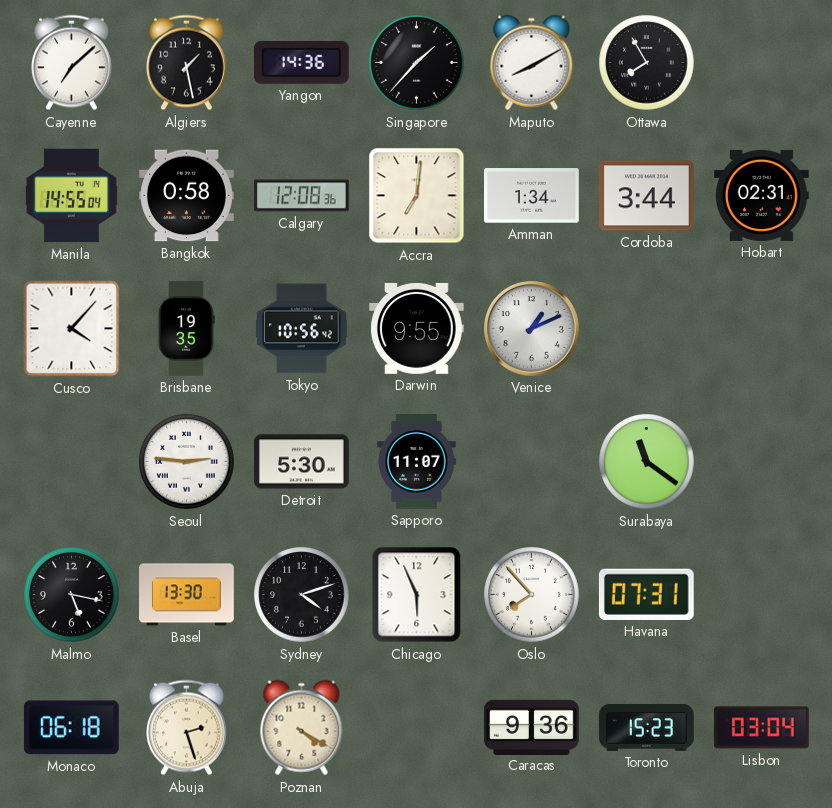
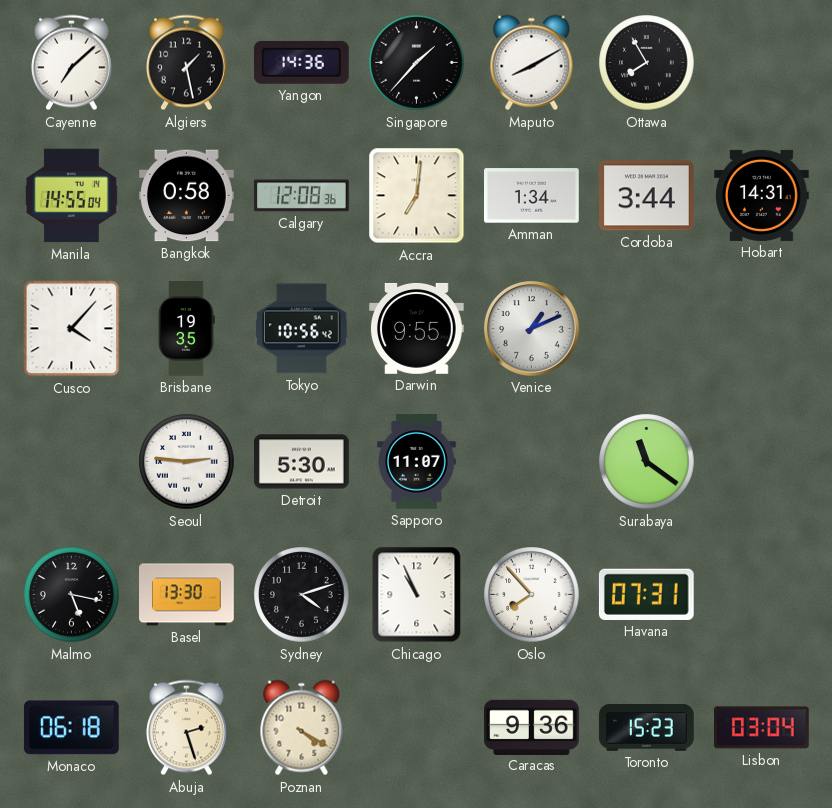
Hobart: 02:31 -> 14:31
Chicago: 5:56 -> 10:56
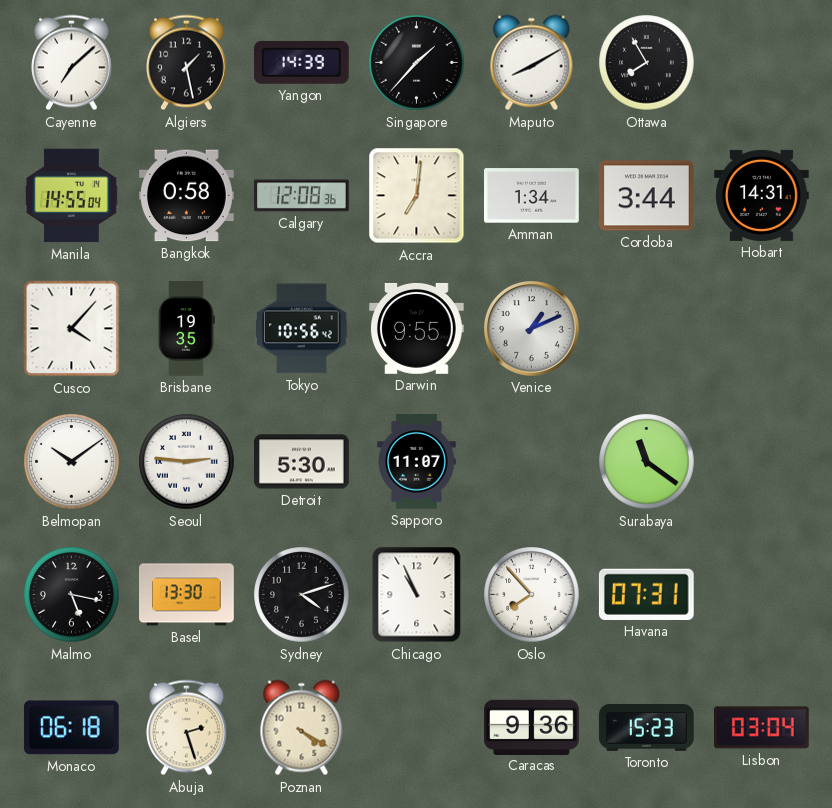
Yangon: 14:36 -> 14:39
Belmopan: none -> 10:09
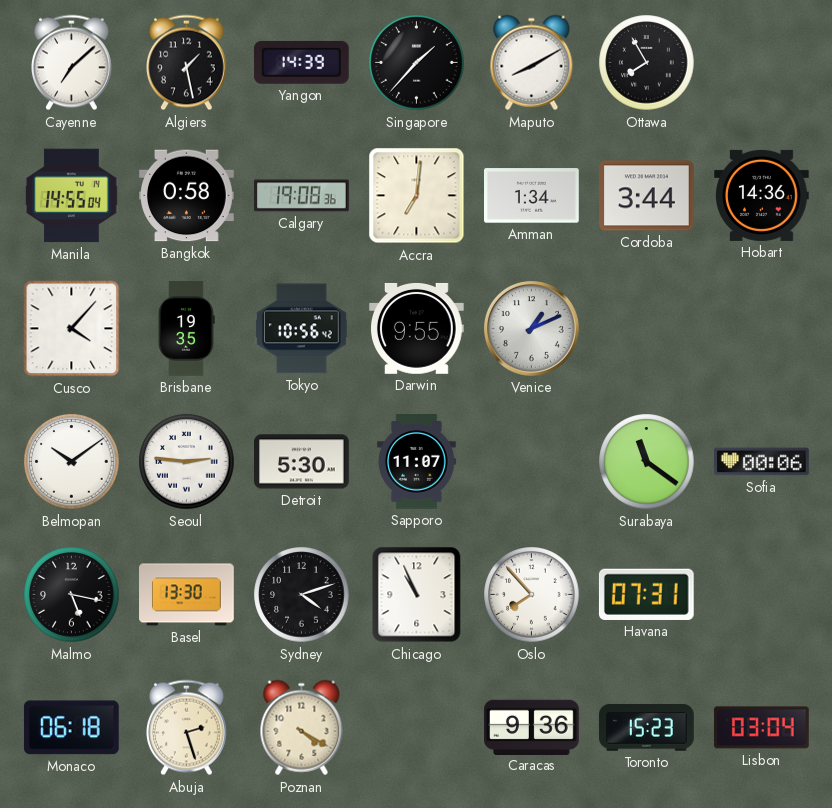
Calgary: 12:08 -> 19:08
Hobart: 14:31 -> 14:36
Sofia: none -> 00:06
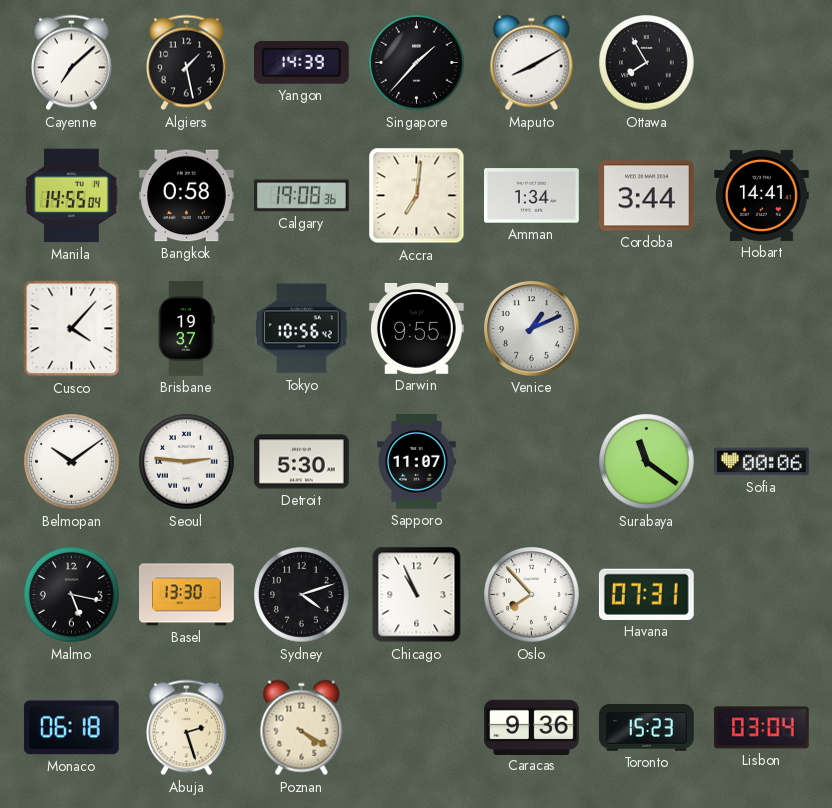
Hobart: 14:36 -> 14:41
Brisbane: 19:35 -> 19:37
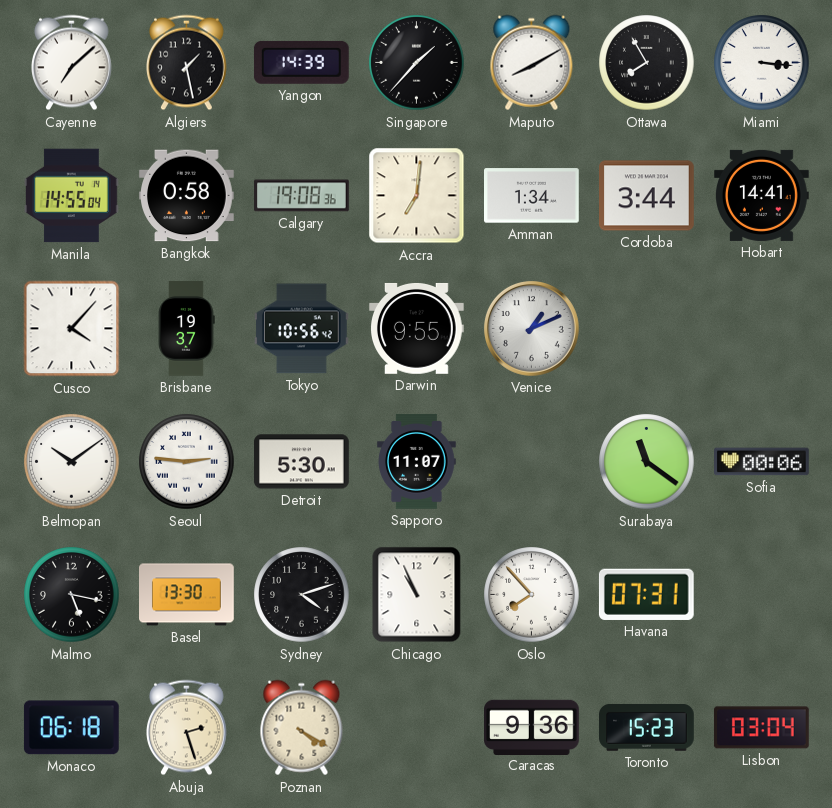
Miami: none -> 3:16
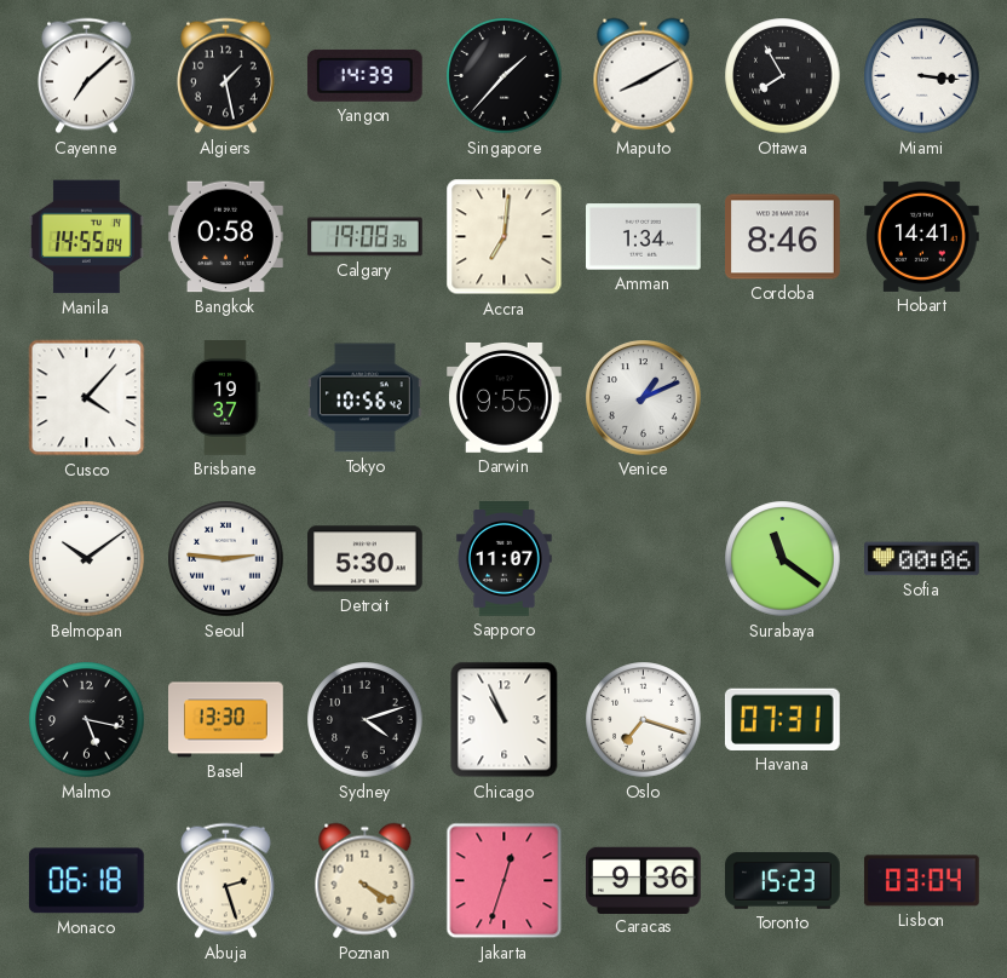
Cordoba: 3:44 -> 8:46
Oslo: 7:53 -> 7:18
Jakarta: none -> 12:33
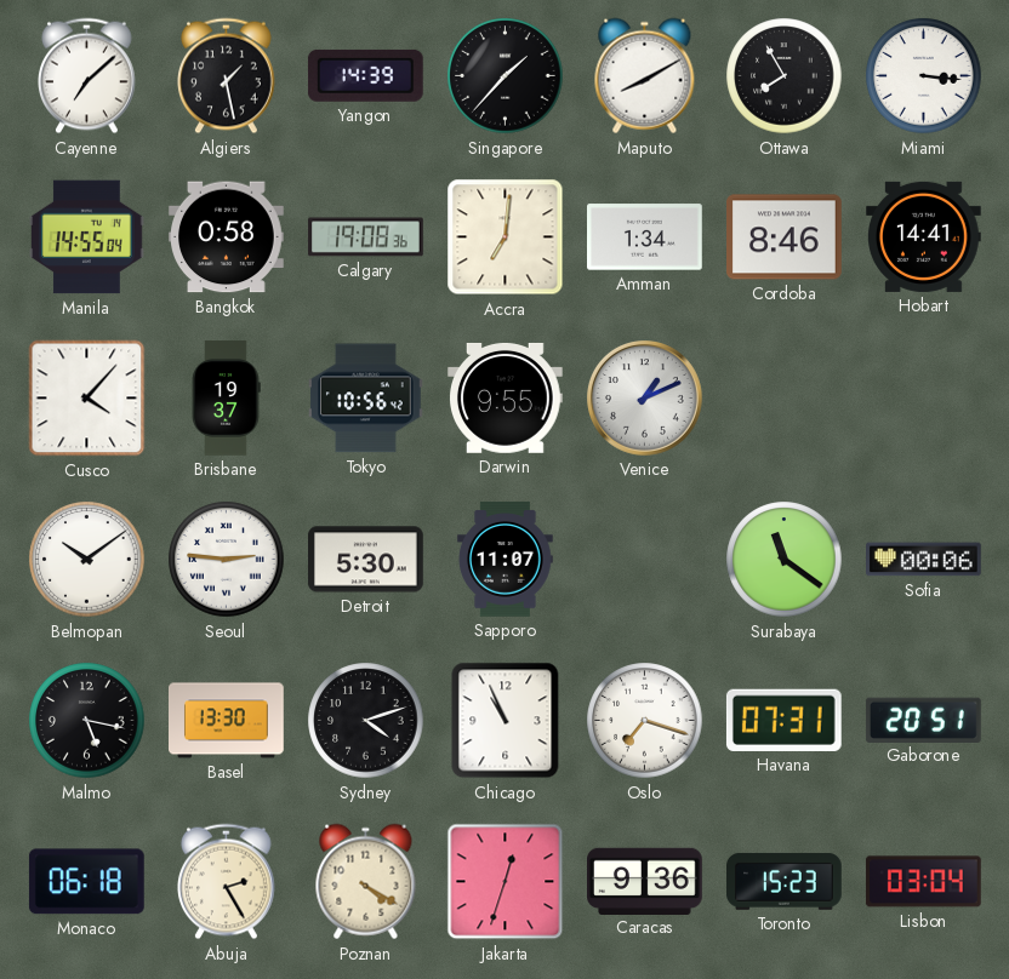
Gaborone: none -> 20:51
Abuja: 2:27 -> 2:25
